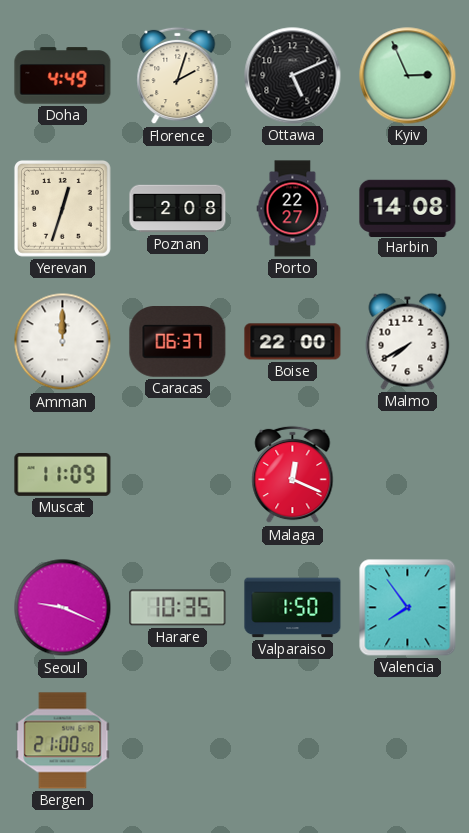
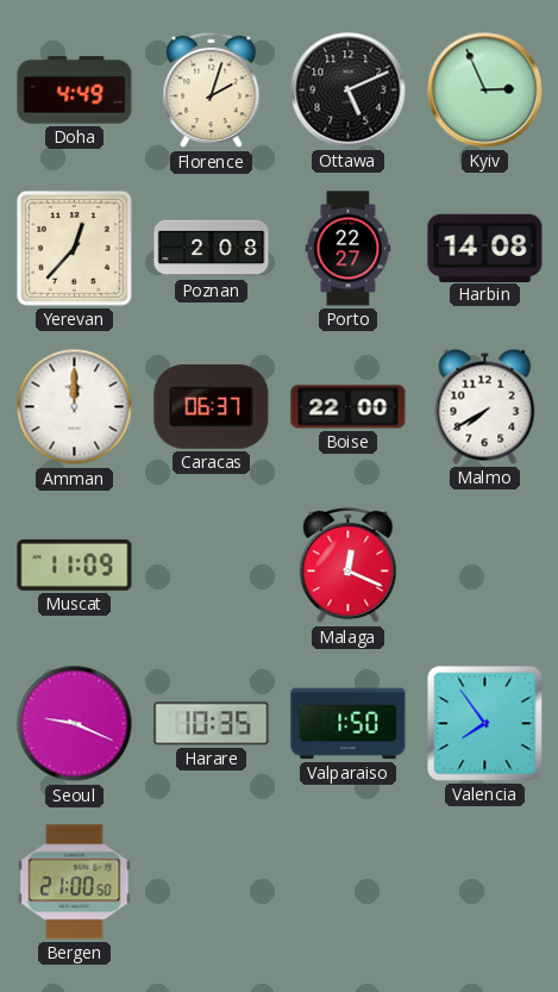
Yerevan: 12:33 -> 12:37
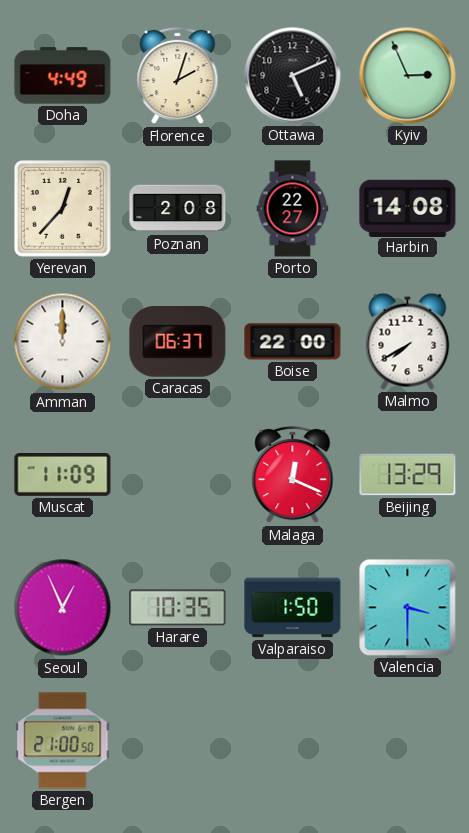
Beijing: none -> 13:29
Seoul: 9:19 -> 12:56
Valencia: 7:54 -> 3:30
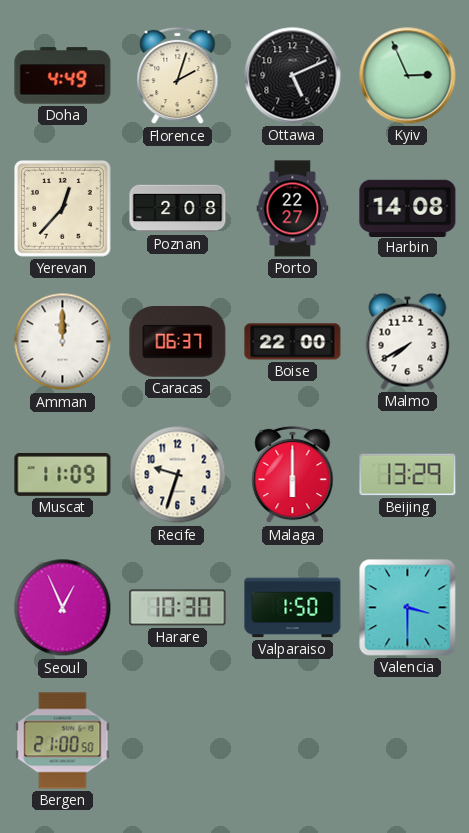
Recife: none -> 9:33
Malaga: 12:19 -> 6:00
Harare: 10:35 -> 10:30
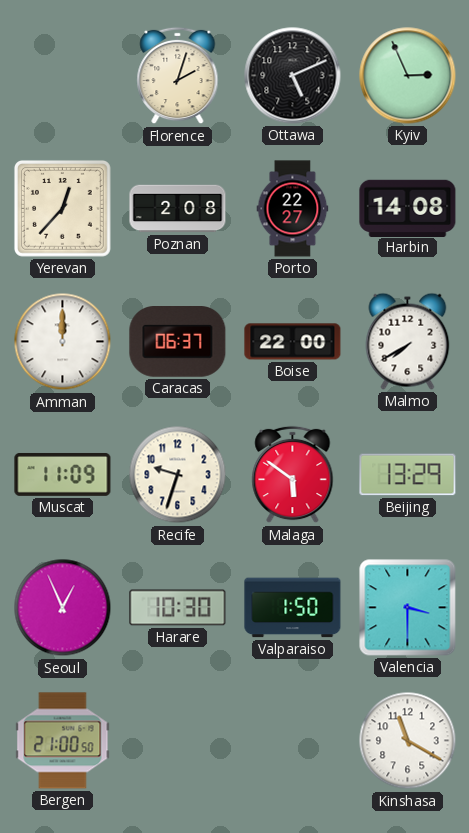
Doha: 4:49 -> none
Malaga: 6:00 -> 5:51
Kinshasa: none -> 11:20
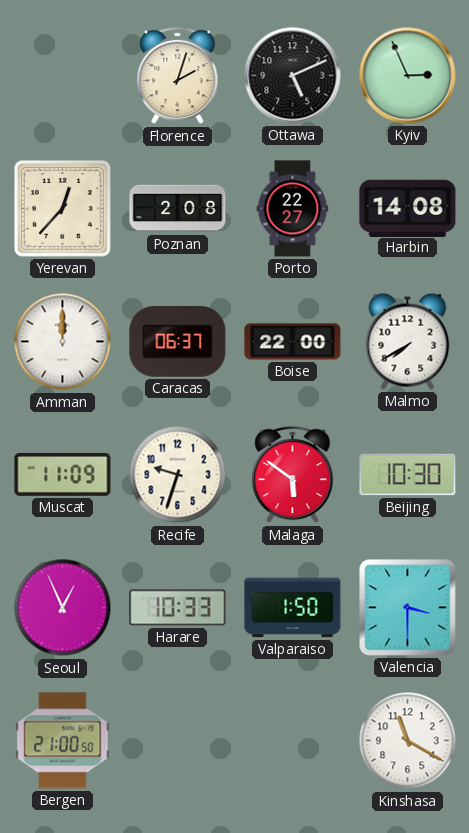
Beijing: 13:29 -> 10:30
Harare: 10:30 -> 10:33
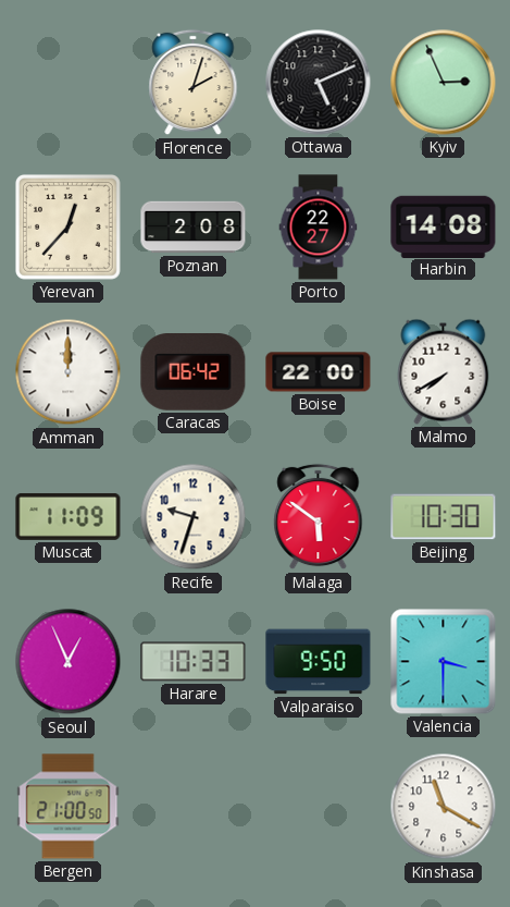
Caracas: 06:37 -> 06:42
Valparaiso: 1:50 -> 9:50
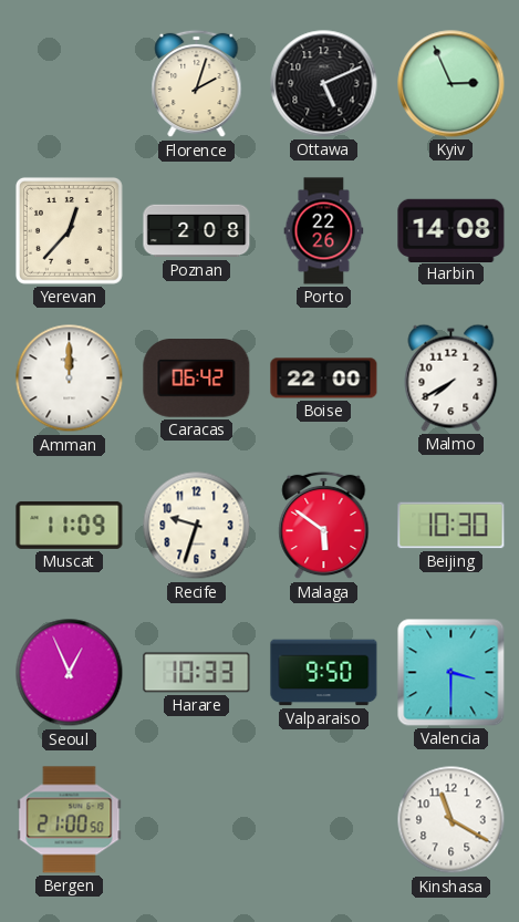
Porto: 22:27 -> 22:26
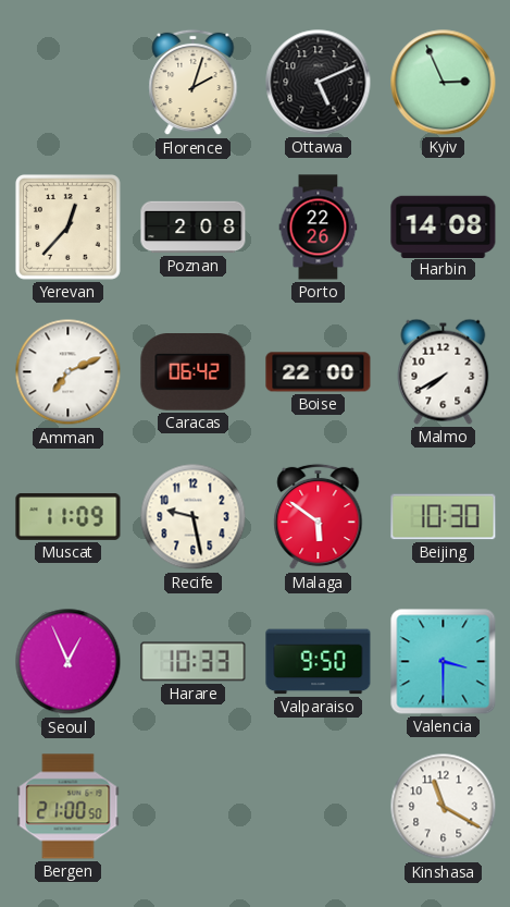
Amman: 12:00 -> 7:11
Recife: 9:33 -> 9:28
